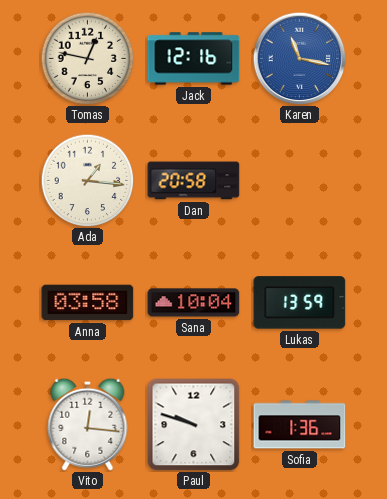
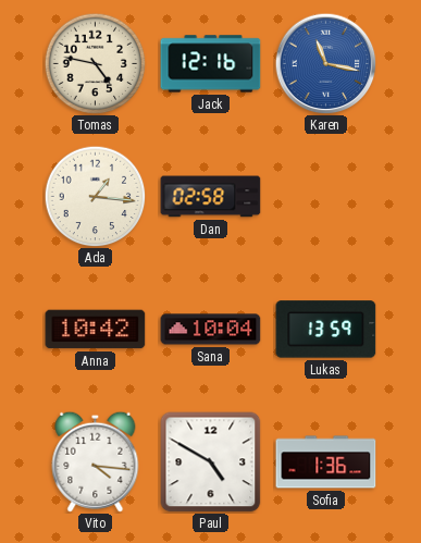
Tomas: 12:47 -> 4:47
Dan: 20:58 -> 02:58
Anna: 03:58 -> 10:42
Vito: 12:16 -> 4:16
Paul: 9:48 -> 4:50
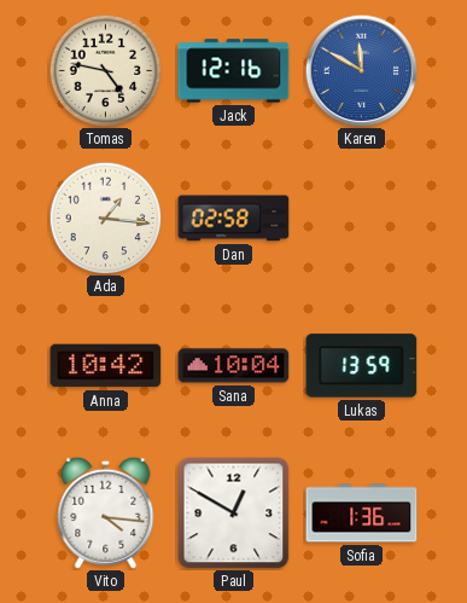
Karen: 11:17 -> 11:50
Paul: 4:50 -> 12:50
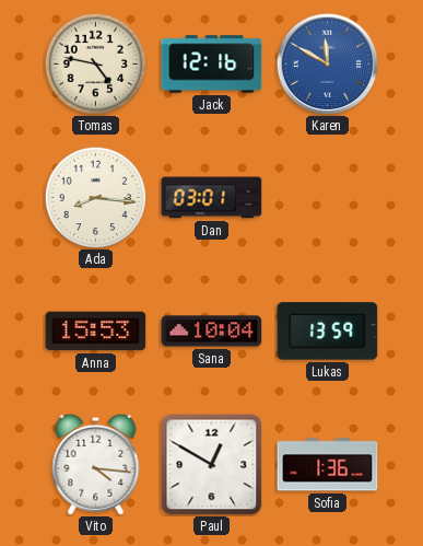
Ada: 1:16 -> 8:16
Dan: 02:58 -> 03:01
Anna: 10:42 -> 15:53
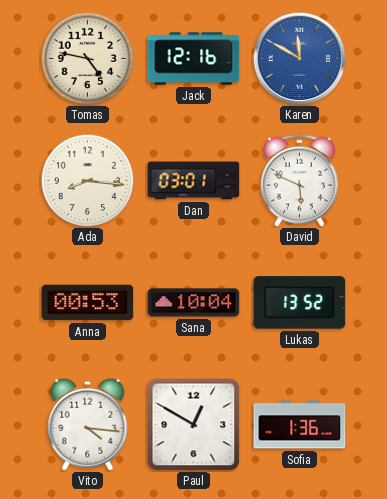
David: none -> 5:49
Anna: 15:53 -> 00:53
Lukas: 13:59 -> 13:52
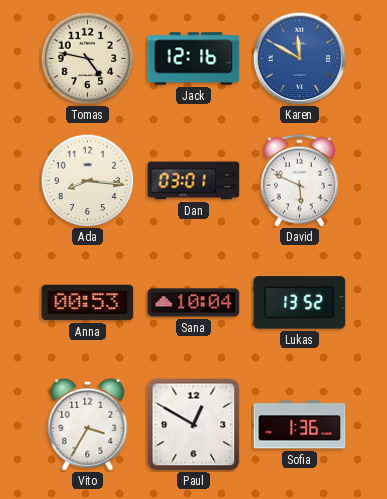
Vito: 4:16 -> 3:35
